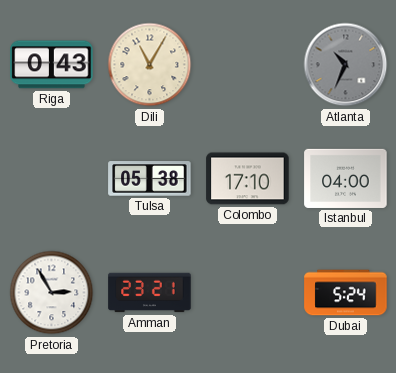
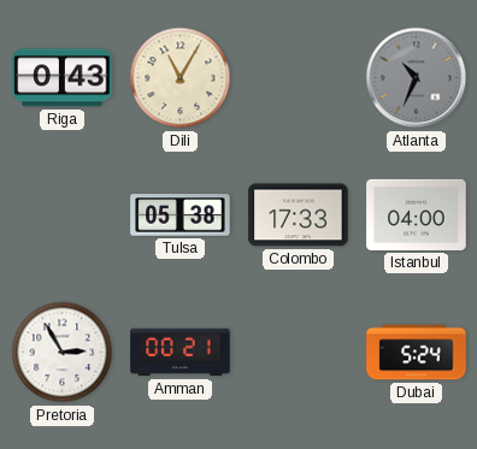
Colombo: 17:10 -> 17:33
Amman: 23:21 -> 00:21
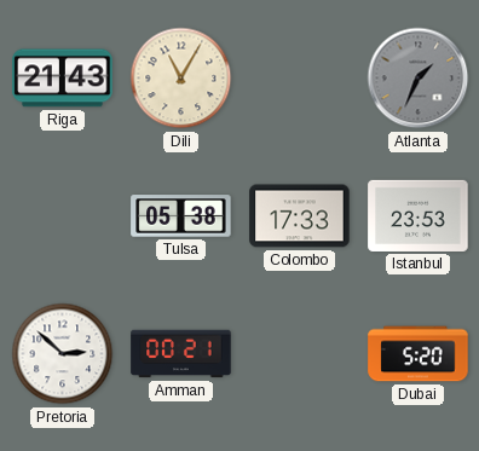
Riga: 0:43 -> 21:43
Atlanta: 10:34 -> 1:34
Istanbul: 04:00 -> 23:53
Pretoria: 2:55 -> 2:52
Dubai: 5:24 -> 5:20
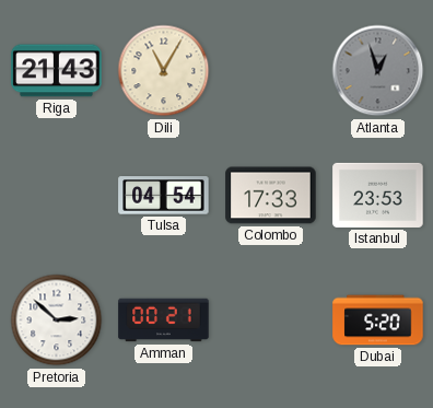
Atlanta: 1:34 -> 12:57
Tulsa: 05:38 -> 04:54
